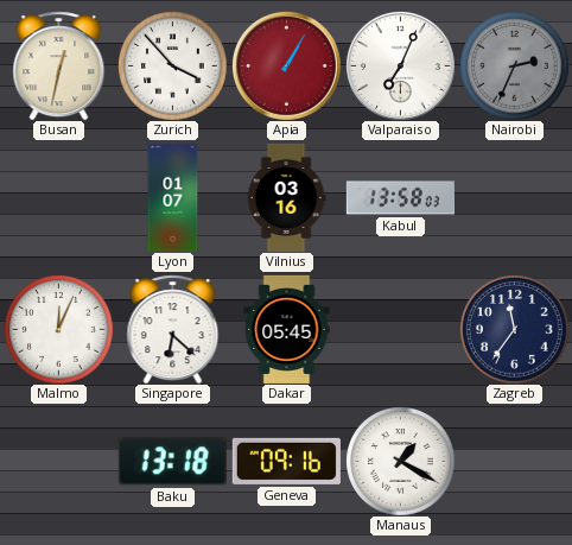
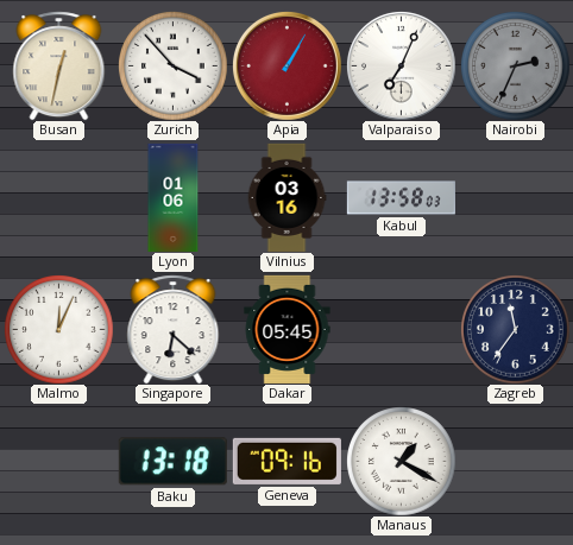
Lyon: 01:07 -> 01:06
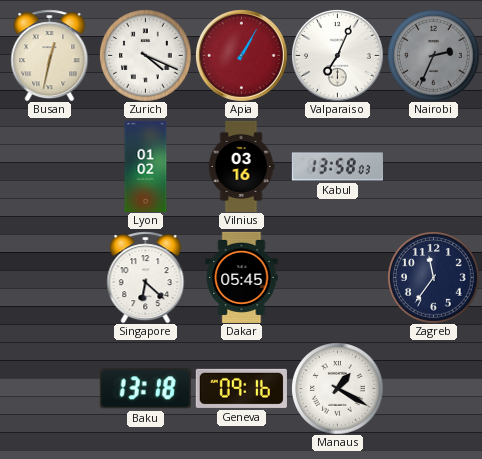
Zurich: 3:53 -> 4:19
Lyon: 01:06 -> 01:02
Malmo: 12:04 -> none
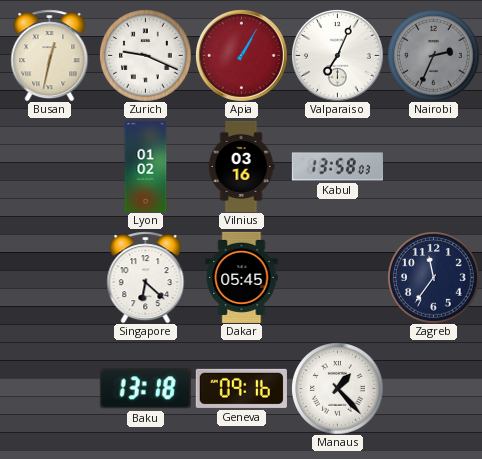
Zurich: 4:19 -> 9:19
Manaus: 1:20 -> 1:23
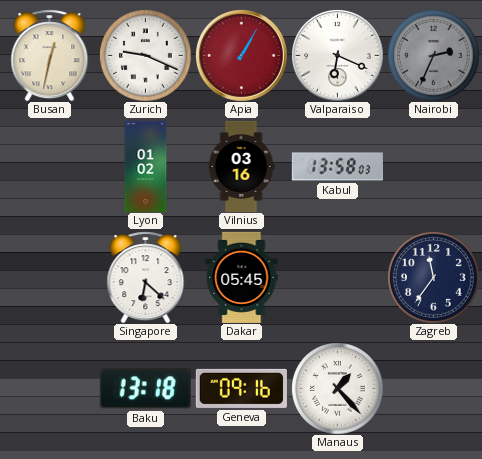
Valparaiso: 7:04 -> 6:19
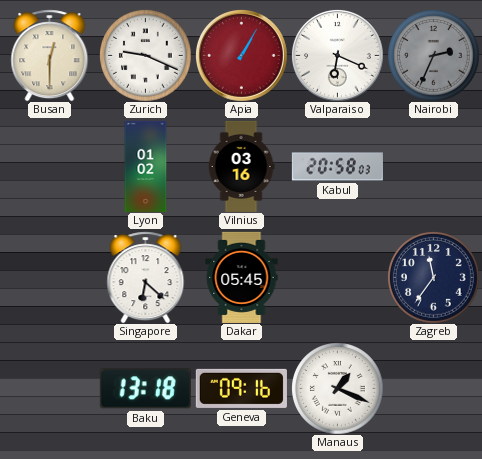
Busan: 12:32 -> 12:30
Kabul: 13:58 -> 20:58
Manaus: 1:23 -> 1:19
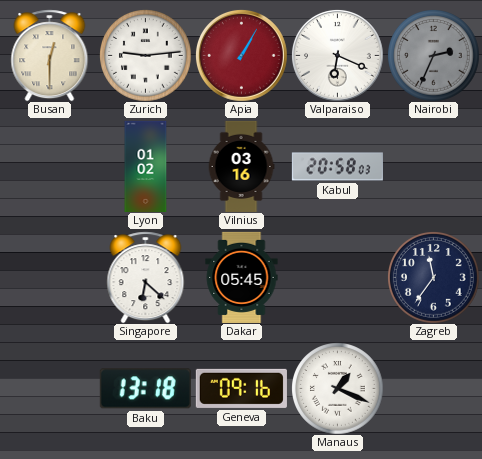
Zurich: 9:19 -> 9:14
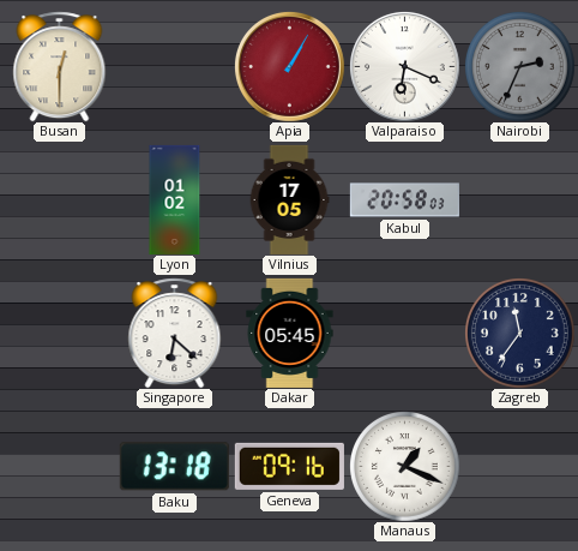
Zurich: 9:14 -> none
Vilnius: 03:16 -> 17:05
